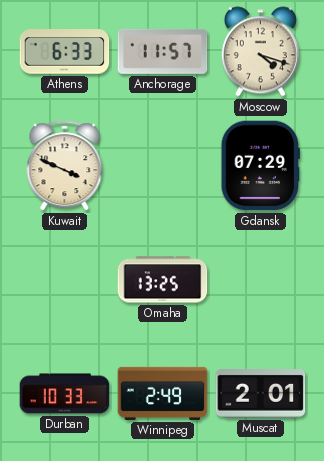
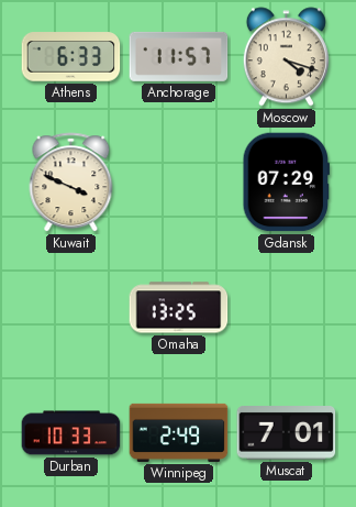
Muscat: 2:01 -> 7:01
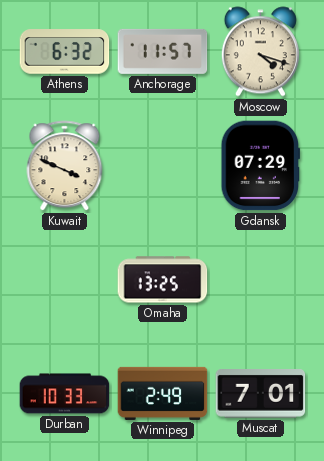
Athens: 6:33 -> 6:32
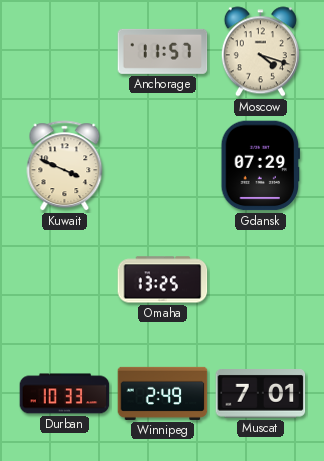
Athens: 6:32 -> none
